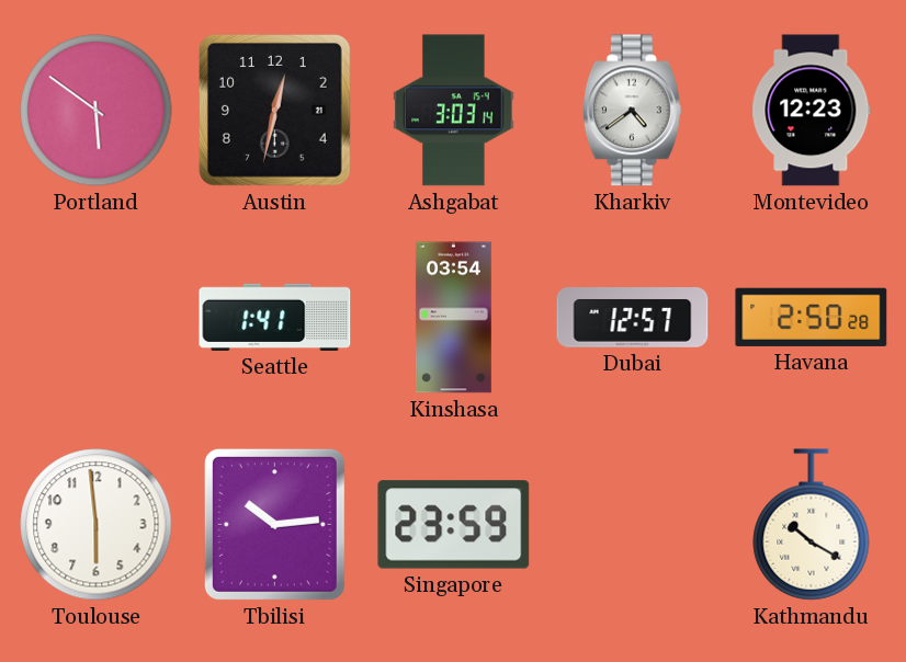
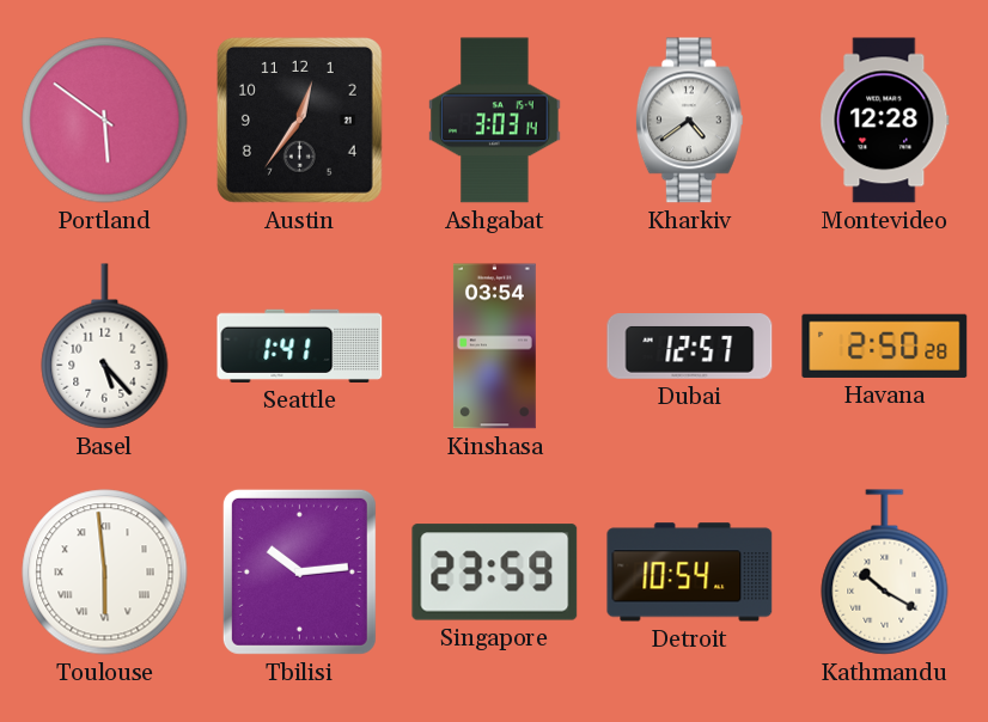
Austin: 12:32 -> 12:36
Montevideo: 12:23 -> 12:28
Basel: none -> 5:23
Toulouse numerals: Arabic -> Roman
Detroit: none -> 10:54
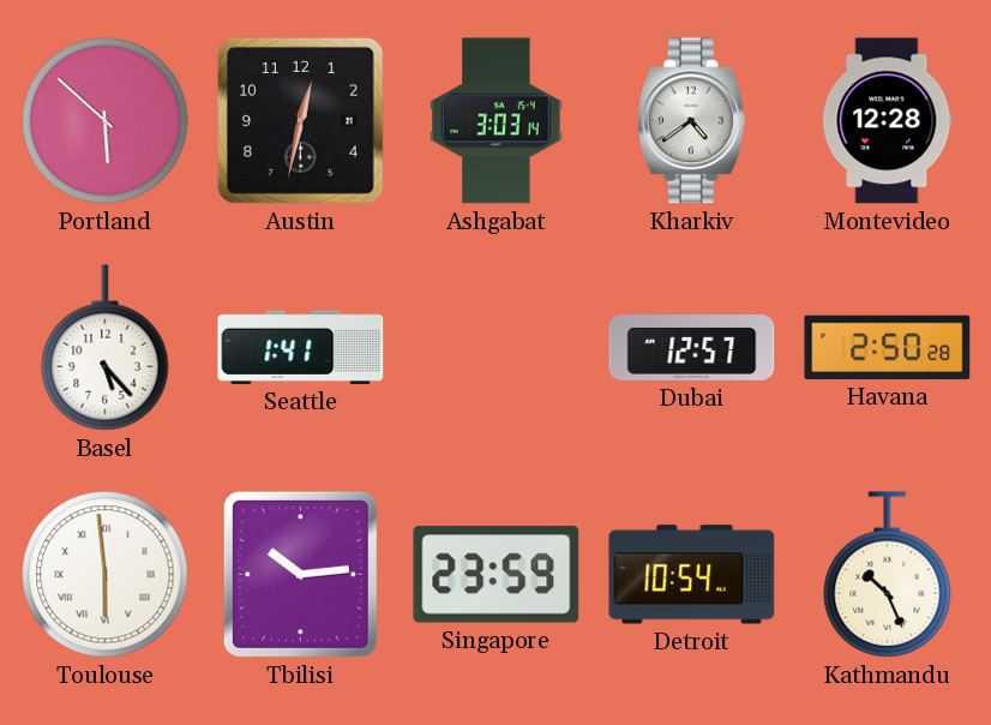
Portland: 5:51 -> 5:52
Austin: 12:36 -> 12:32
Kinshasa: 03:54 -> none
Kathmandu: 10:20 -> 10:26
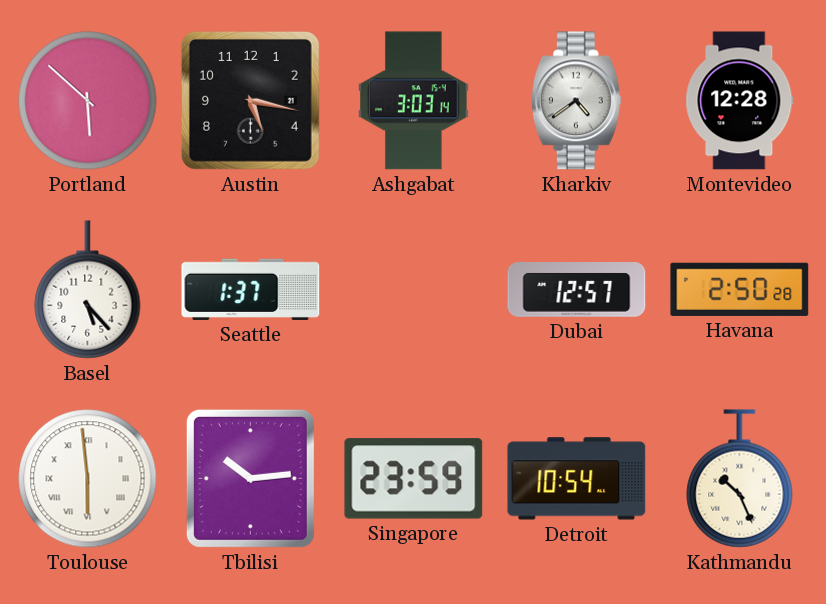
Austin: 12:32 -> 5:17
Seattle: 1:41 -> 1:37
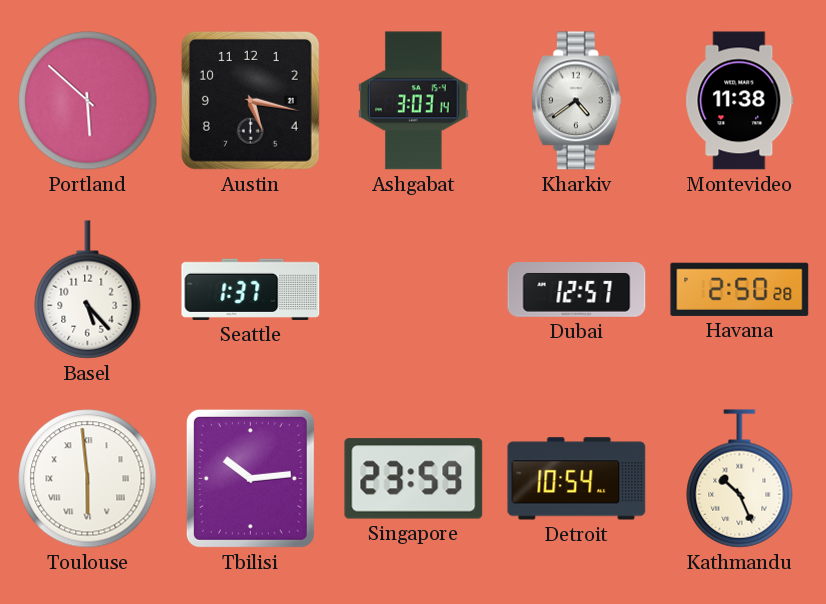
Montevideo: 12:28 -> 11:38
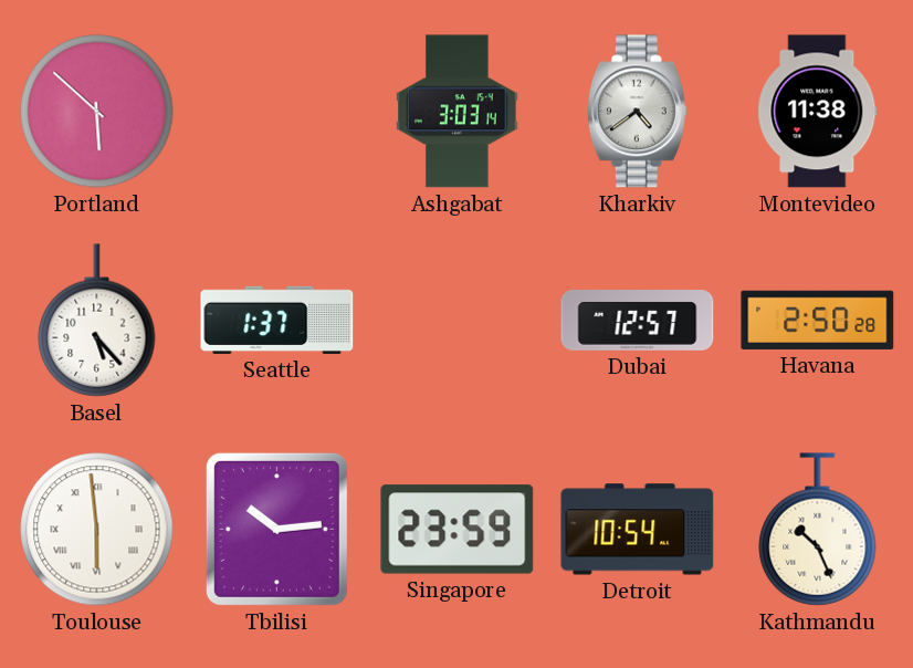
Austin: 5:17 -> none
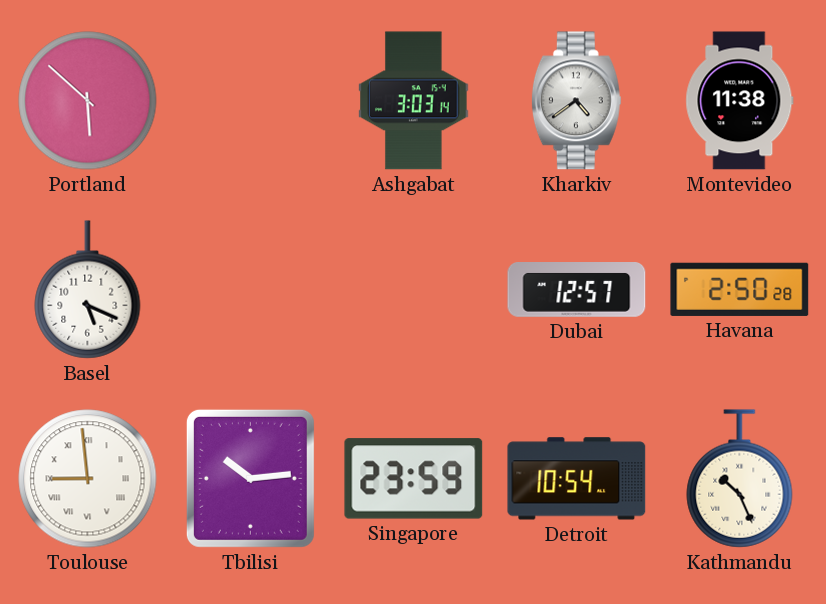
Basel: 5:23 -> 5:19
Seattle: 1:37 -> none
Toulouse: 5:59 -> 8:59
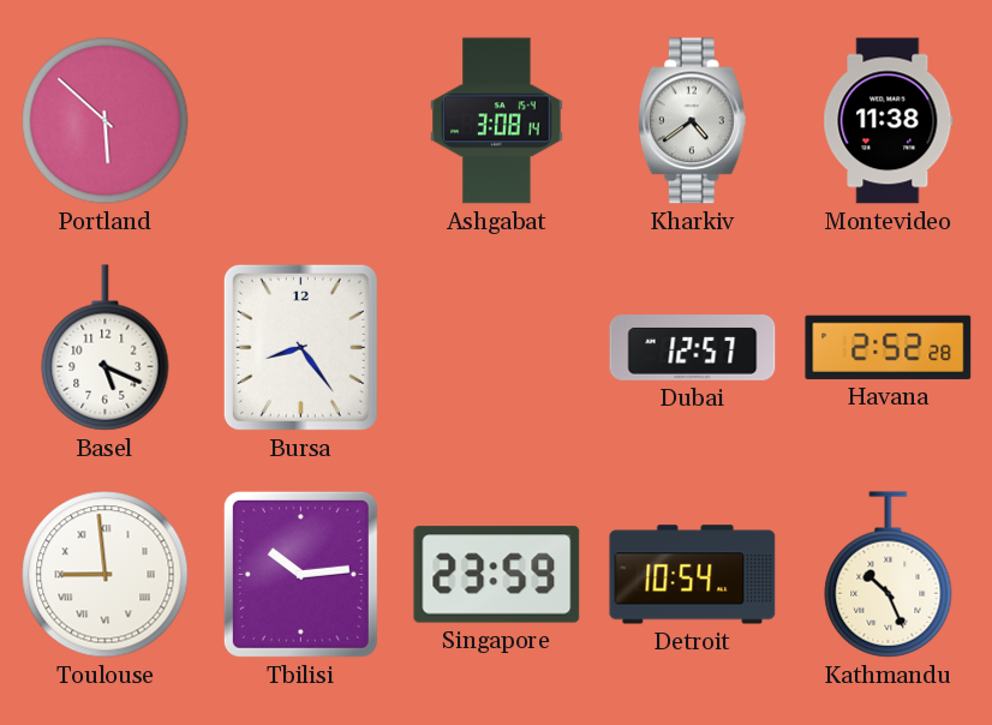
Ashgabat: 3:03 -> 3:08
Bursa: none -> 8:24
Havana: 2:50 -> 2:52
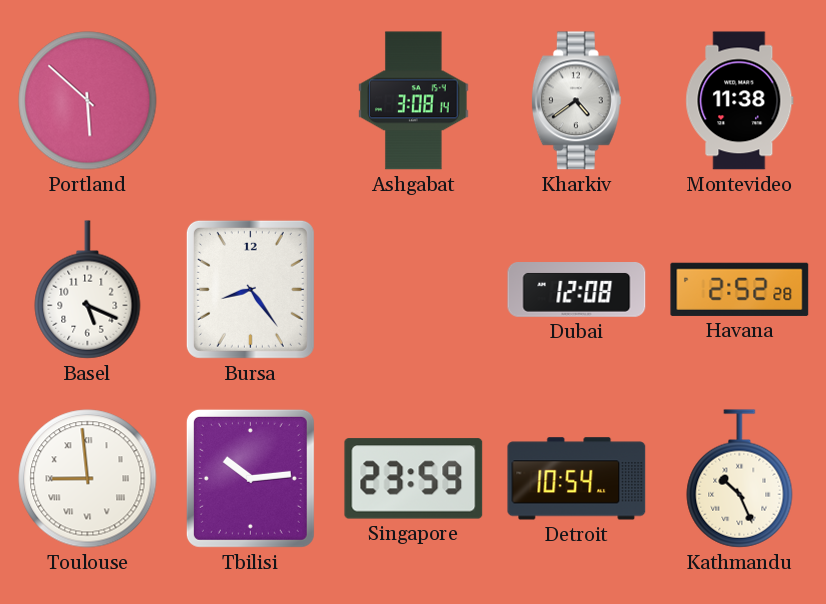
Dubai: 12:57 -> 12:08
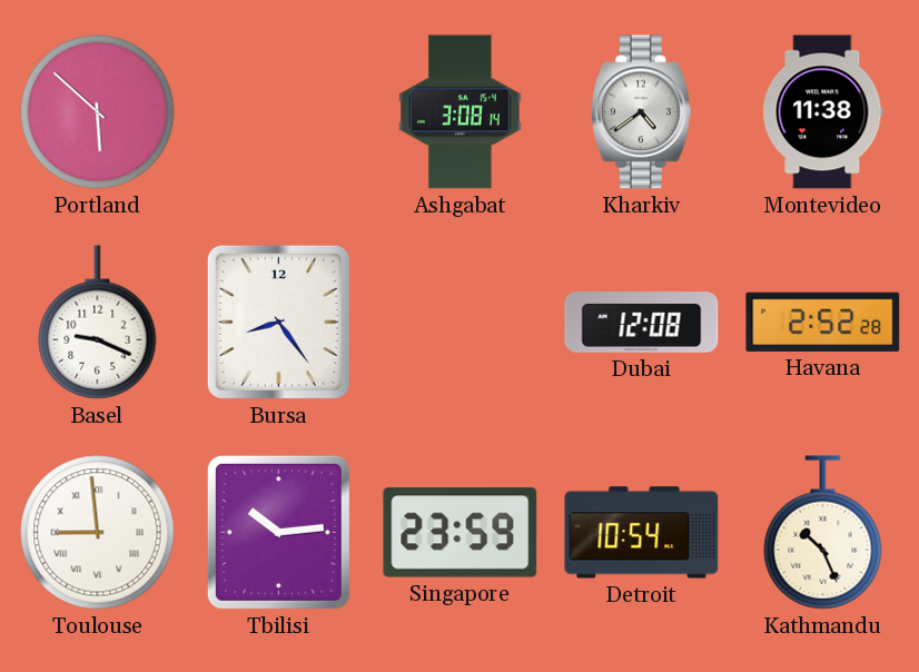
Basel: 5:19 -> 9:19
